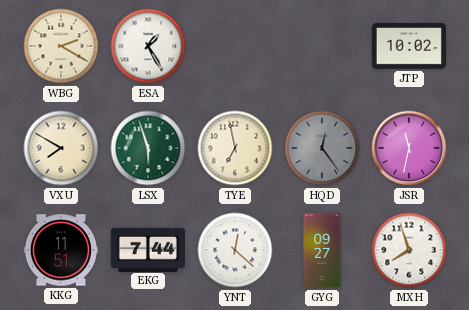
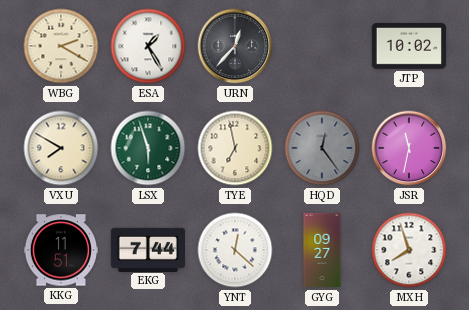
URN: none -> 12:37
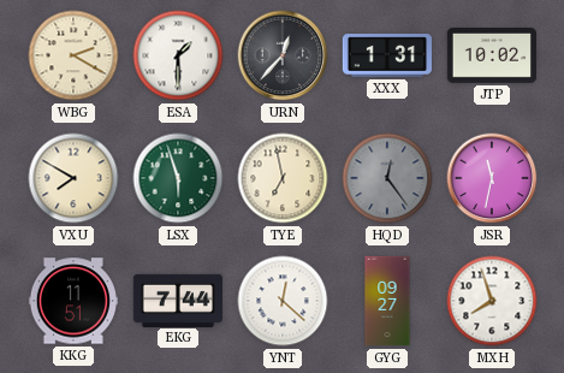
ESA: 1:25 -> 1:30
XXX: none -> 1:31
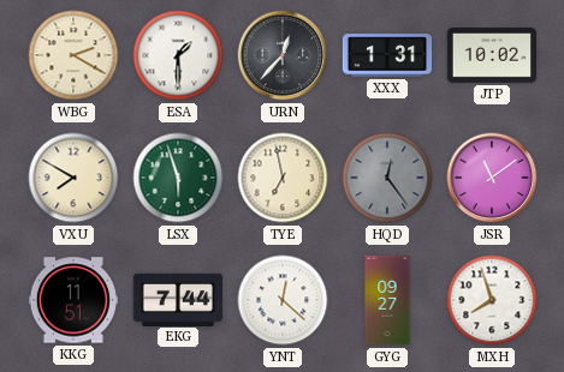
JSR: 11:32 -> 11:09
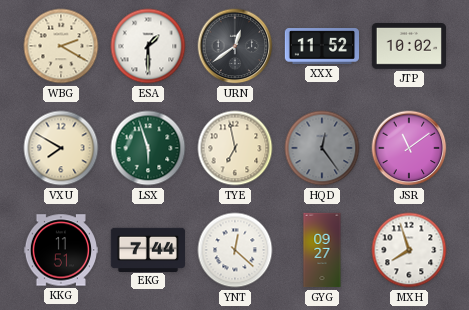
URN: 12:37 -> 12:39
XXX: 1:31 -> 11:52
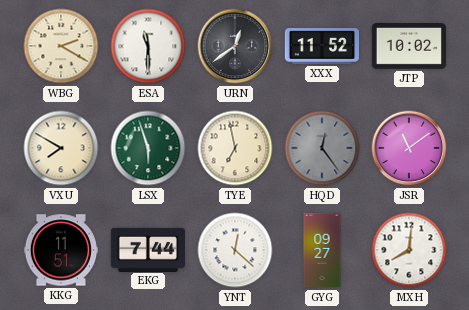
ESA: 1:30 -> 11:30
MXH: 7:57 -> 8:01
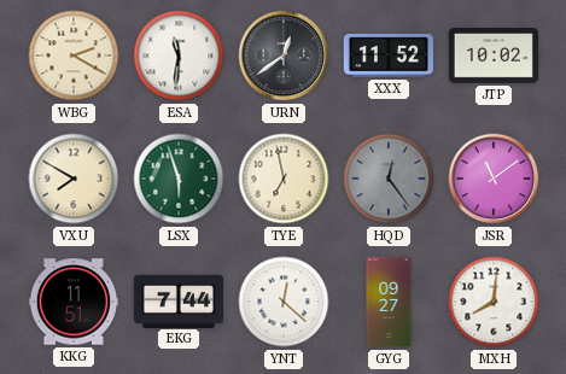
ESA: 11:30 -> 11:31
